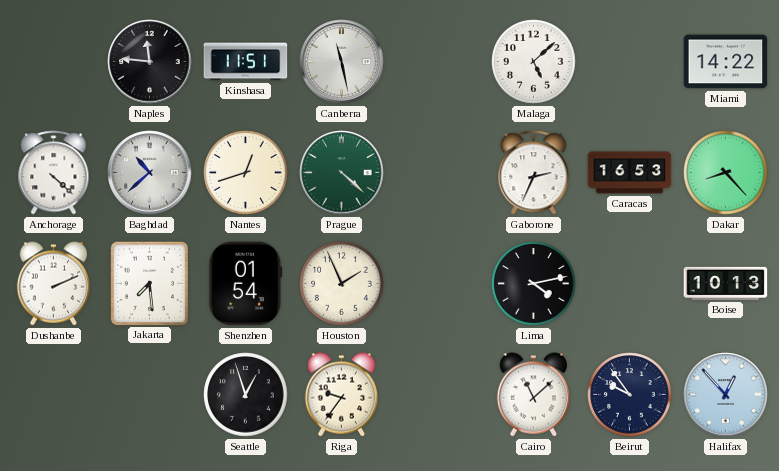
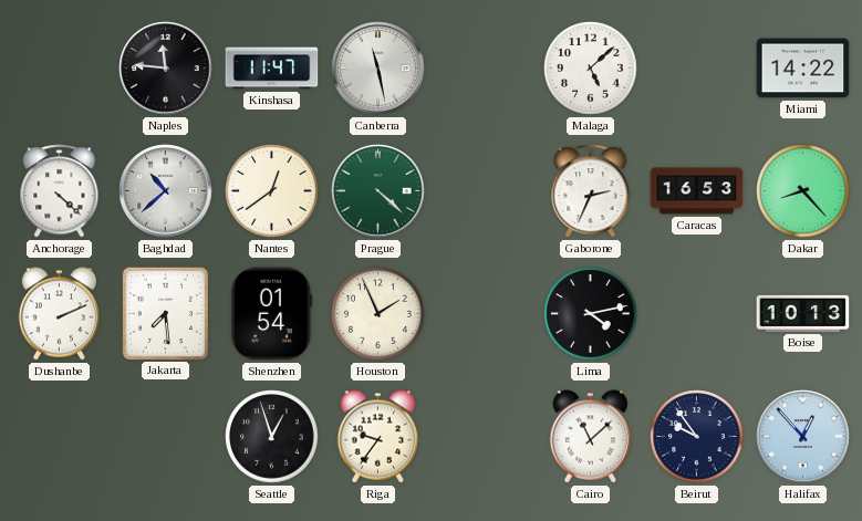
Kinshasa: 11:51 -> 11:47
Nantes: 12:42 -> 12:39
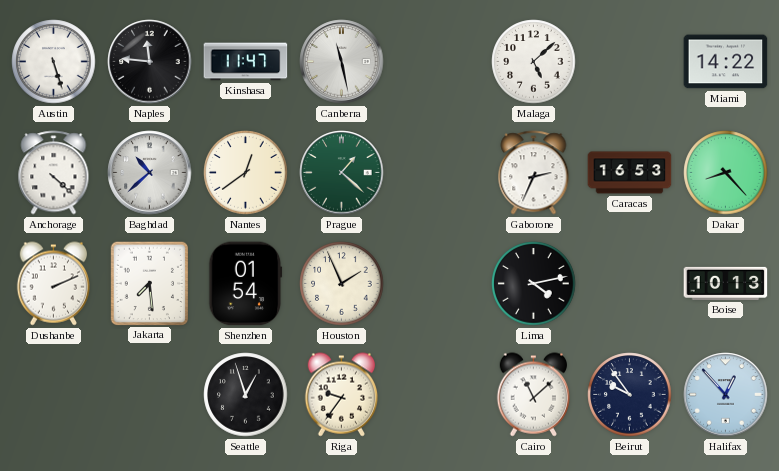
Austin: none -> 5:27
Prague: 4:22 -> 1:22
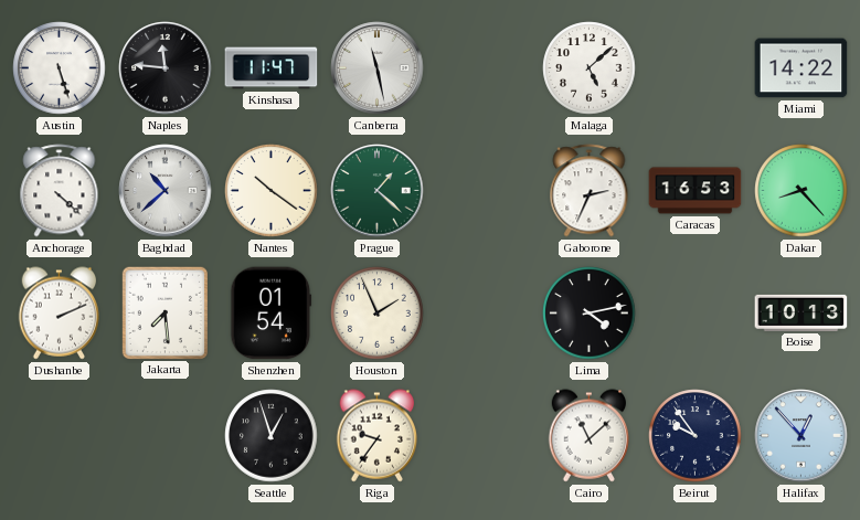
Nantes: 12:39 -> 10:21
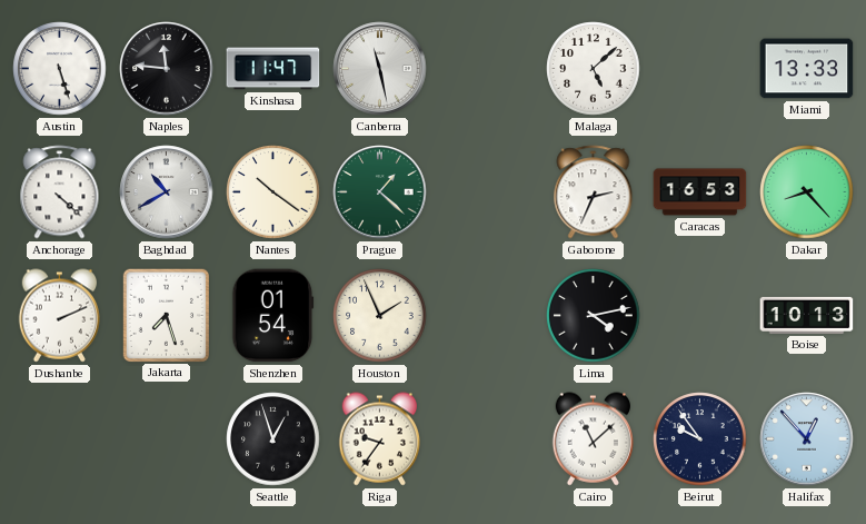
Miami: 14:22 -> 13:33
Baghdad: 10:38 -> 10:40
Jakarta: 7:29 -> 7:27
